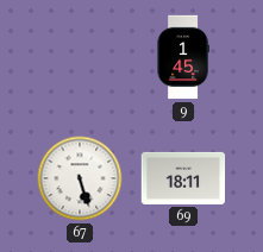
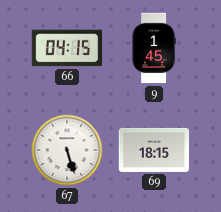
66: none -> 04:15
69: 18:11 -> 18:15
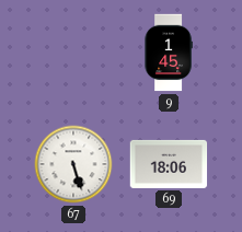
66: 04:15 -> none
69: 18:15 -> 18:06
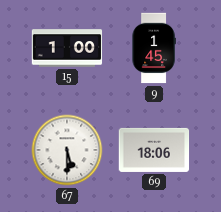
15: none -> 1:00
67: 5:27 -> 5:30
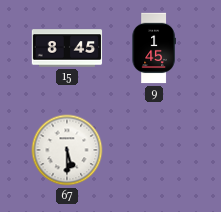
15: 1:00 -> 8:45
69: 18:06 -> none
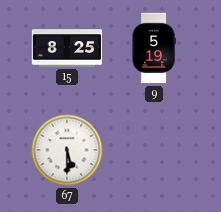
15: 8:45 -> 8:25
9: 1:45 -> 5:19
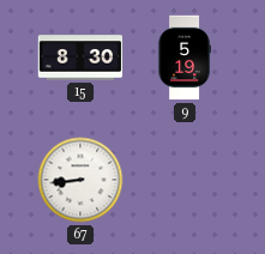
15: 8:25 -> 8:30
67: 5:30 -> 8:44
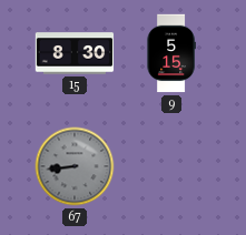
9: 5:19 -> 5:15
67 dial: white -> grey
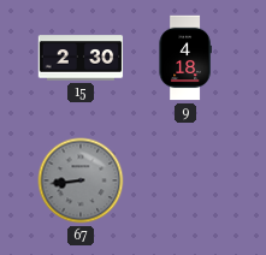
15: 8:30 -> 2:30
9: 5:15 -> 4:18
